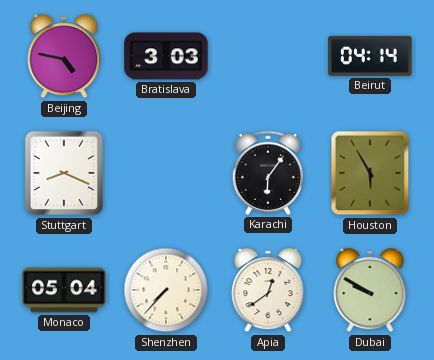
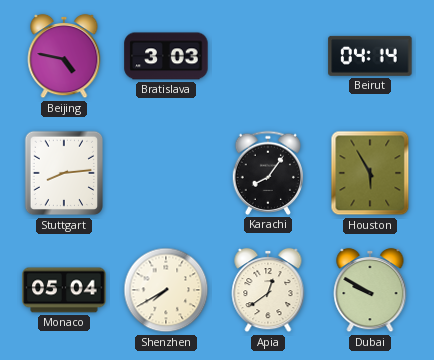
Stuttgart: 8:19 -> 8:14
Karachi: 6:06 -> 8:06
Shenzhen: 7:37 -> 7:40
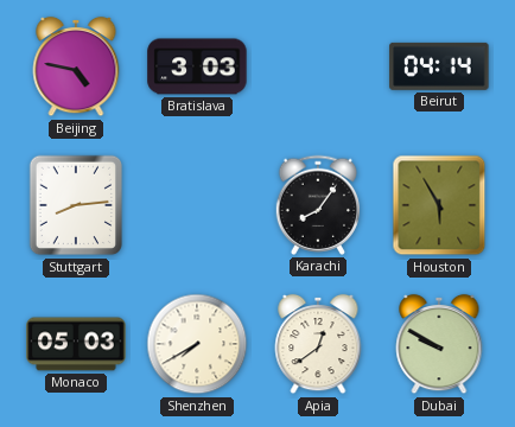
Monaco: 05:04 -> 05:03
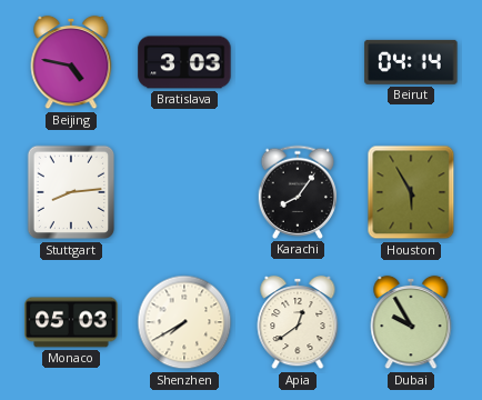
Dubai: 9:50 -> 9:55
